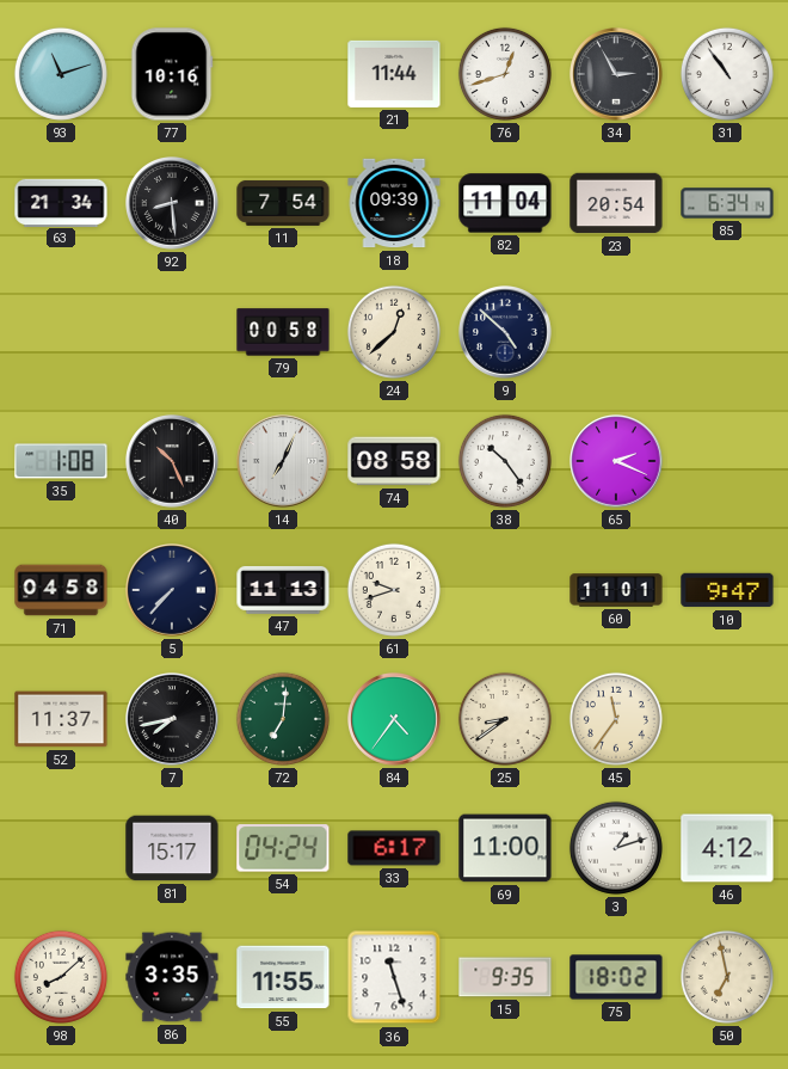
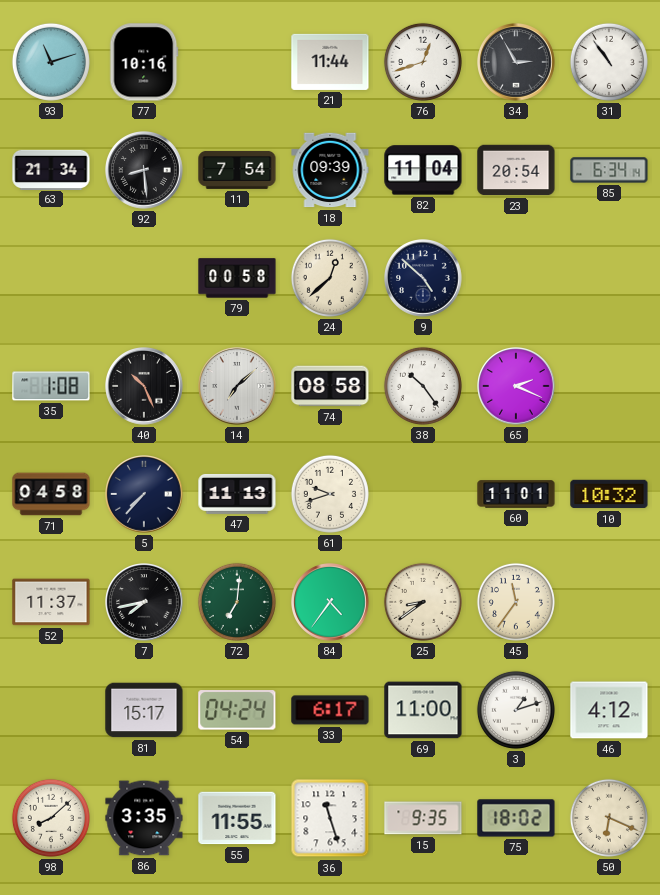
14: 7:04 -> 7:08
10: 9:47 -> 10:32
50: 6:58 -> 6:19
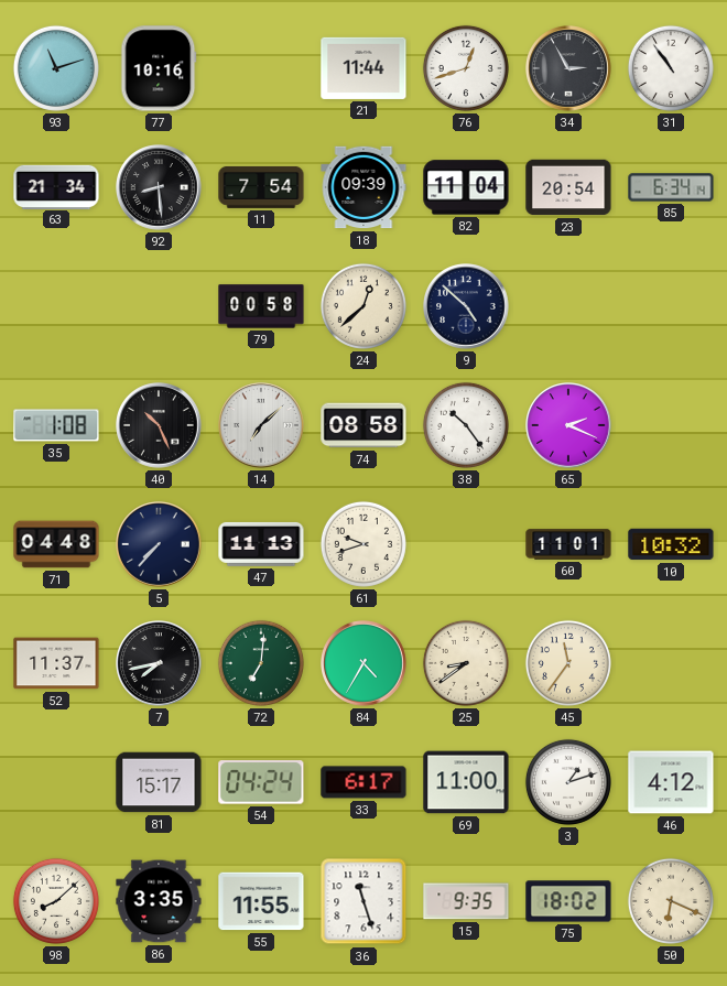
71: 04:58 -> 04:48
84: 4:36 -> 4:35
